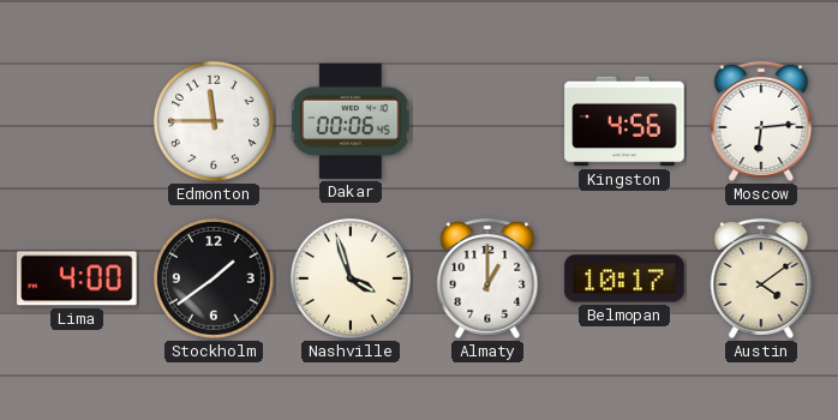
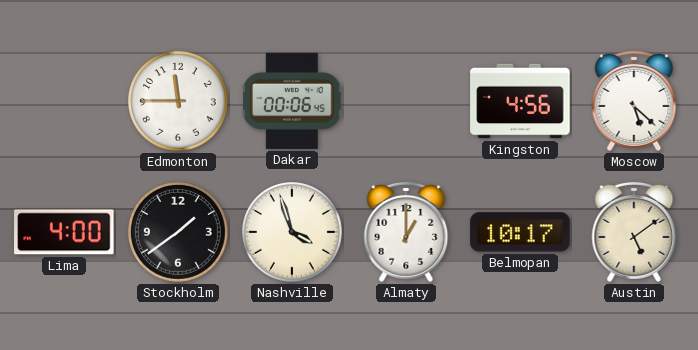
Moscow: 6:14 -> 5:22
Austin: 4:09 -> 5:09
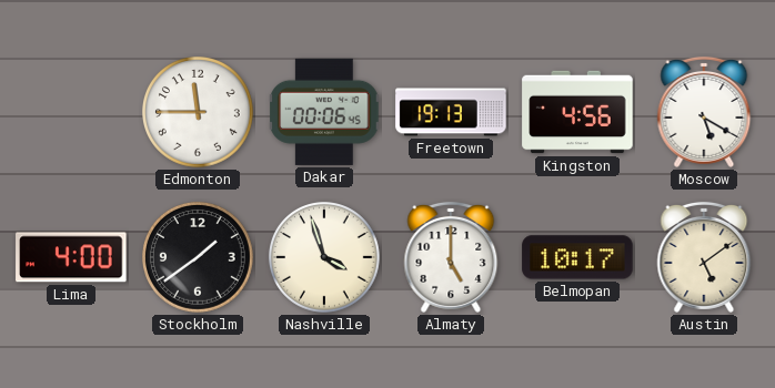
Freetown: none -> 19:13
Moscow: 5:22 -> 5:20
Almaty: 1:00 -> 5:00
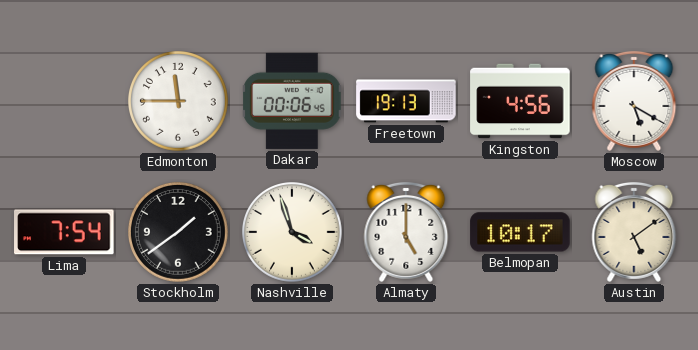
Lima: 4:00 -> 7:54
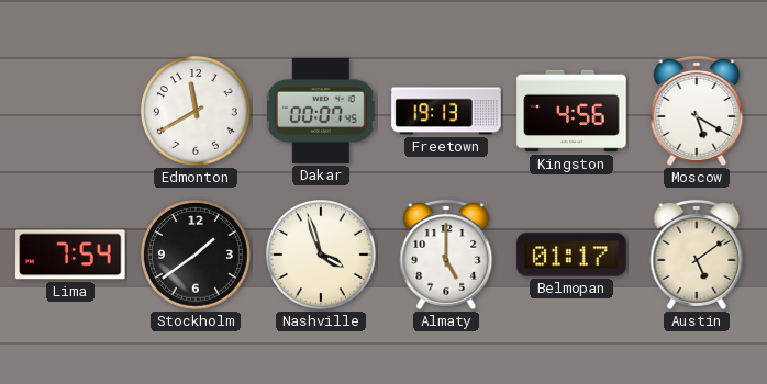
Edmonton: 11:45 -> 11:40
Dakar: 00:06 -> 00:07
Belmopan: 10:17 -> 01:17
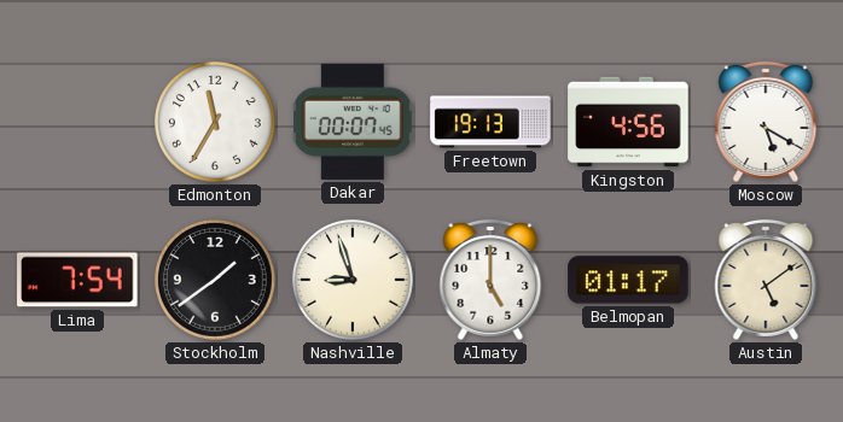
Edmonton: 11:40 -> 11:35
Nashville: 3:57 -> 8:57
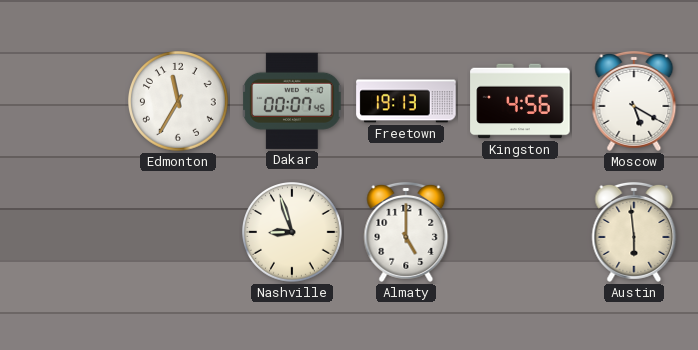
Lima: 7:54 -> none
Stockholm: 1:39 -> none
Belmopan: 01:17 -> none
Austin: 5:09 -> 5:59
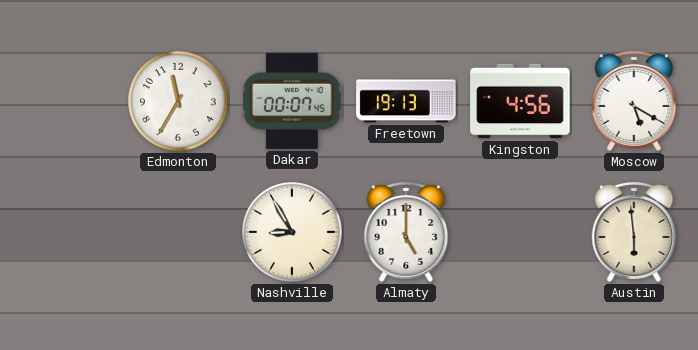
Nashville: 8:57 -> 8:55
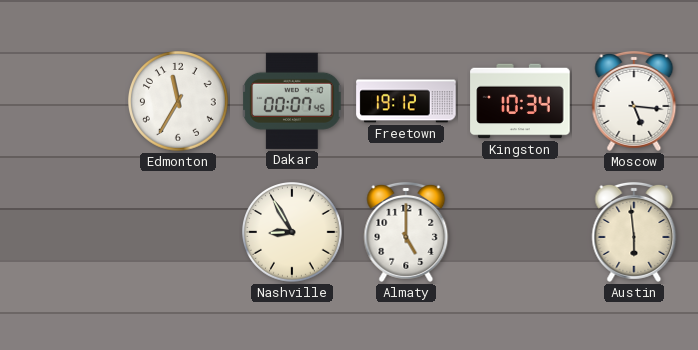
Freetown: 19:13 -> 19:12
Kingston: 4:56 -> 10:34
Moscow: 5:20 -> 5:16
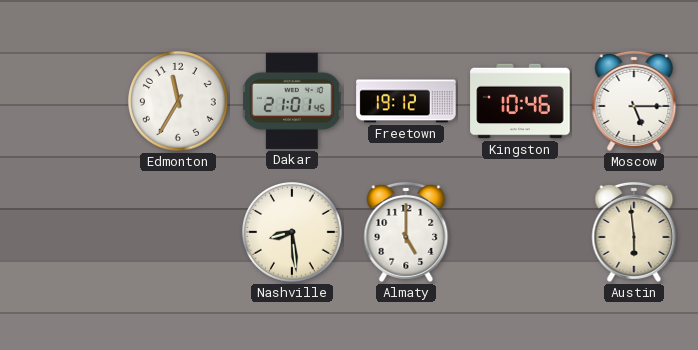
Dakar: 00:07 -> 21:01
Kingston: 10:34 -> 10:46
Moscow: 5:16 -> 5:15
Nashville: 8:55 -> 8:29
